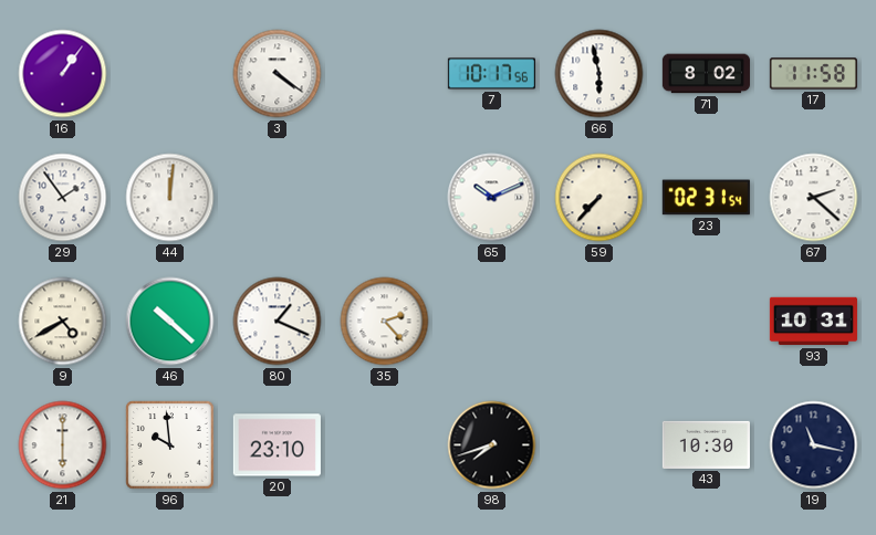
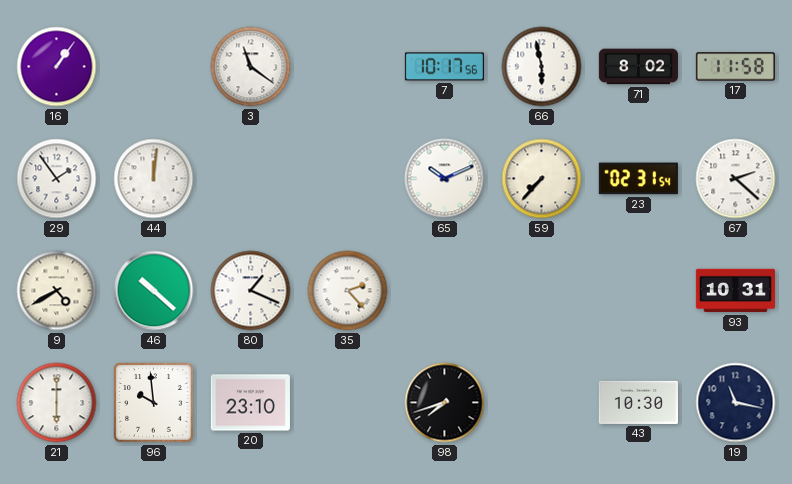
3: 4:21 -> 11:21
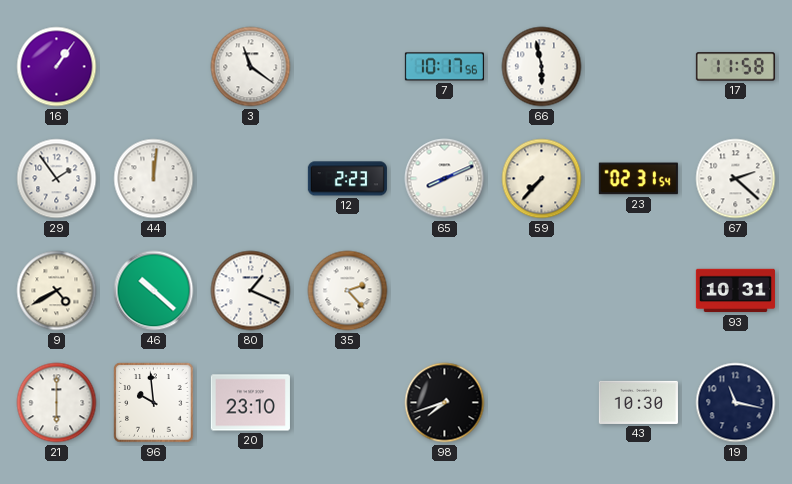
71: 8:02 -> none
12: none -> 2:23
65: 10:11 -> 8:11
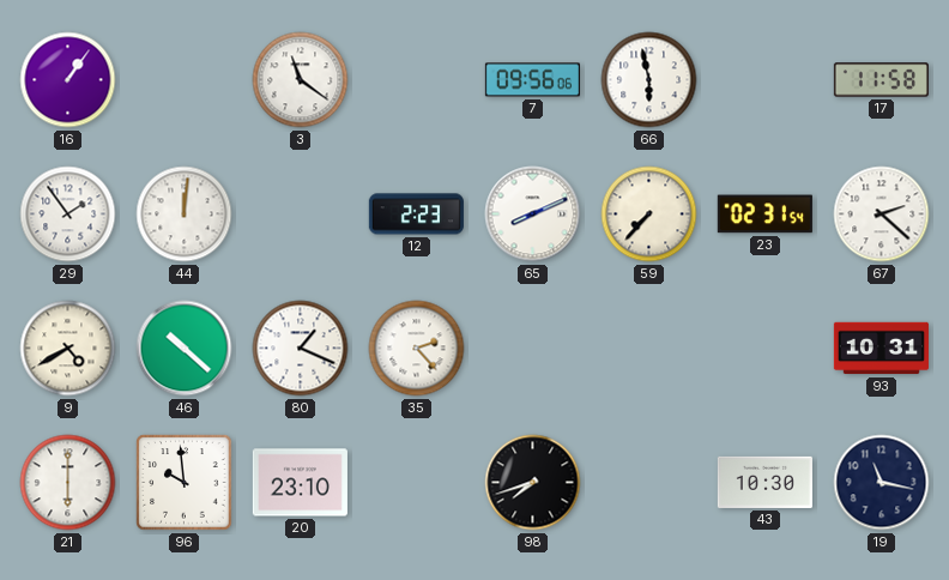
7: 10:17 -> 09:56
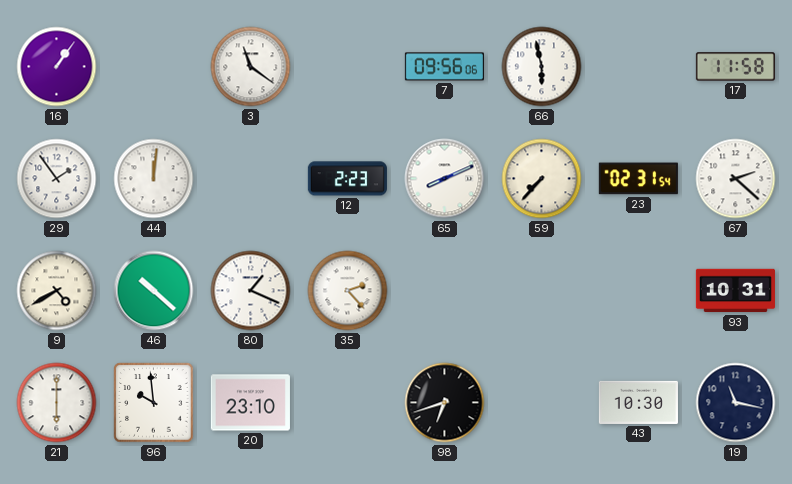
98: 7:42 -> 6:42
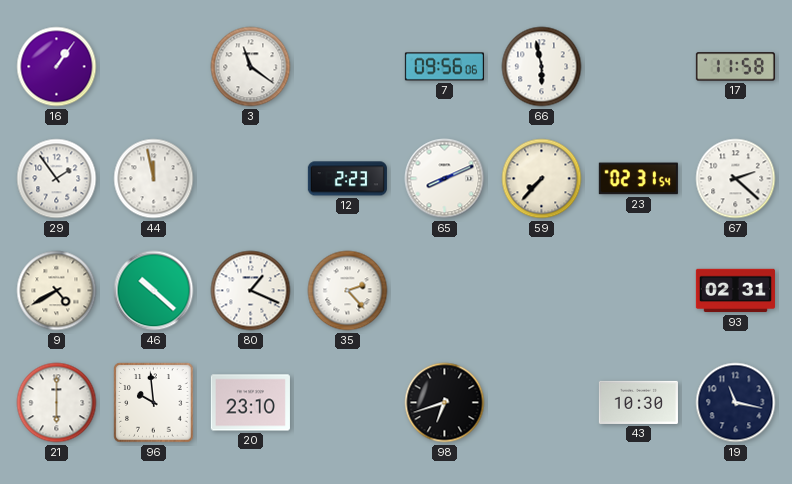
44: 12:01 -> 11:58
93: 10:31 -> 02:31
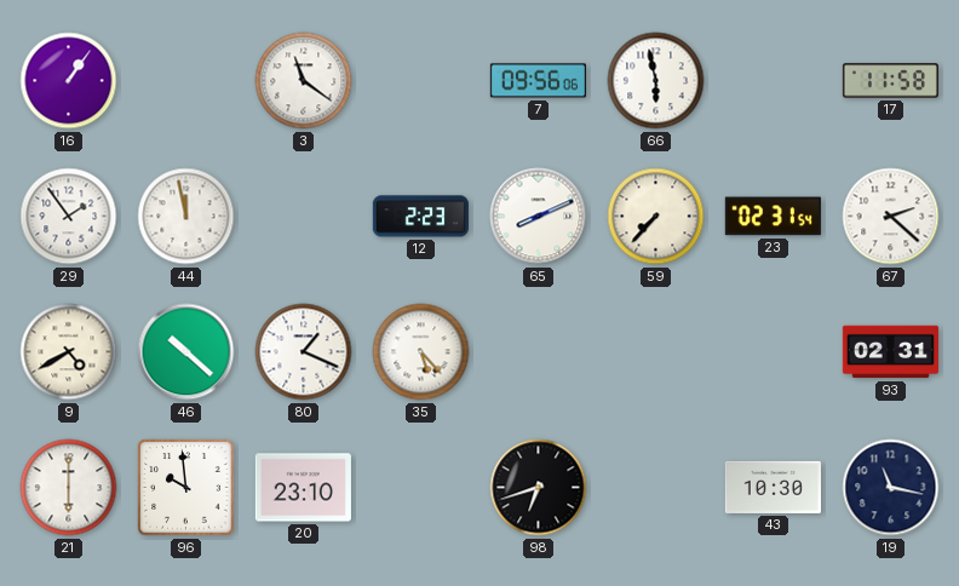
35: 2:23 -> 5:23
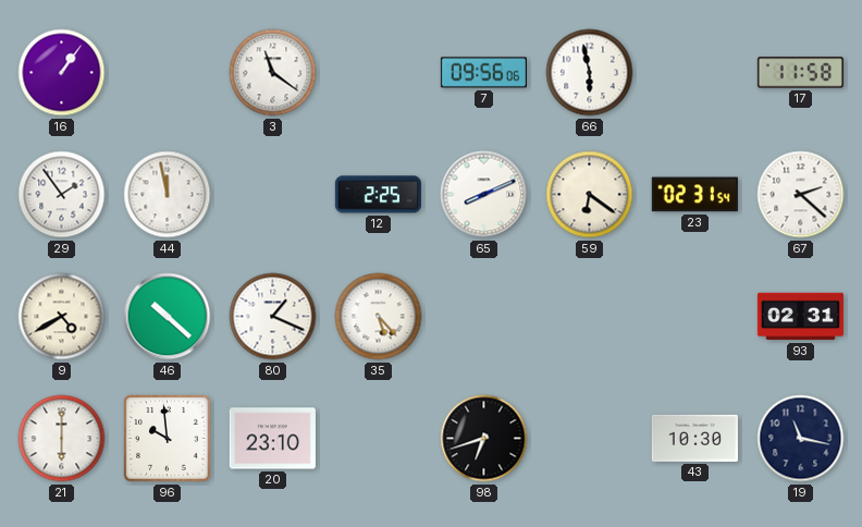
12: 2:23 -> 2:25
59: 7:37 -> 6:21
